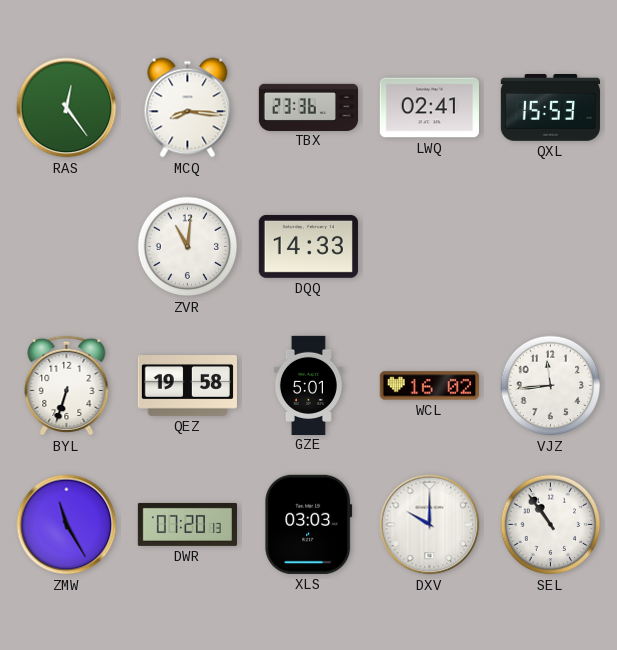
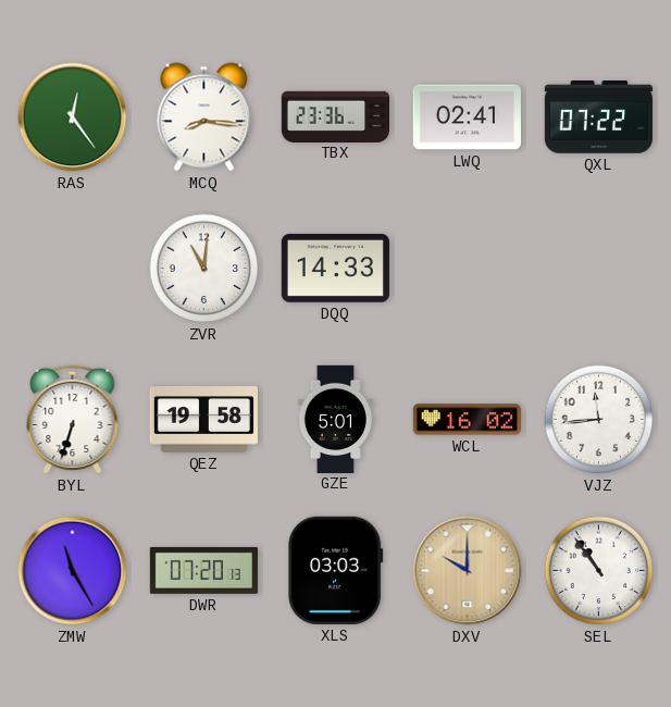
QXL: 15:53 -> 07:22
DXV dial: white -> champagne
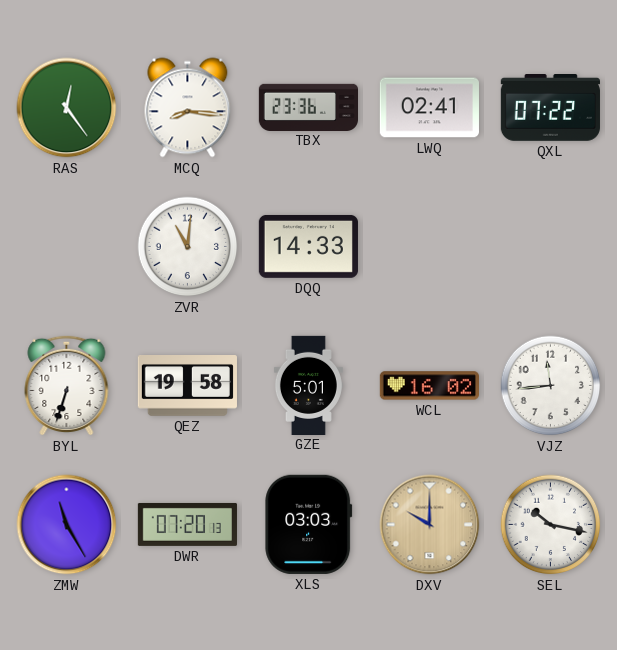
SEL: 10:54 -> 10:17
